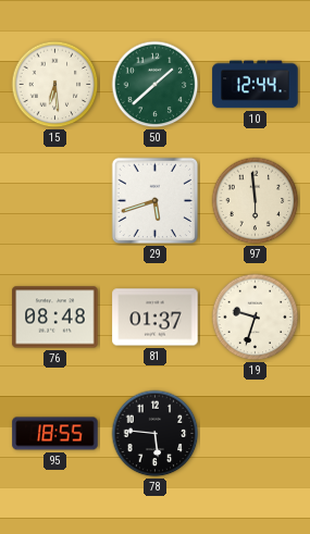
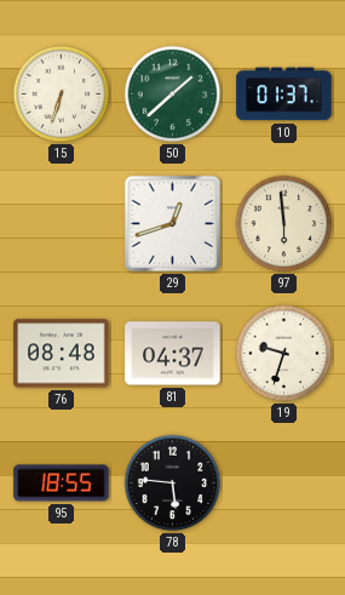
15: 6:29 -> 6:33
10: 12:44 -> 01:37
29: 5:42 -> 12:42
81: 01:37 -> 04:37
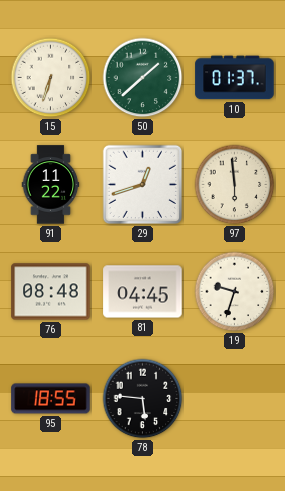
91: none -> 11:22
81: 04:37 -> 04:45
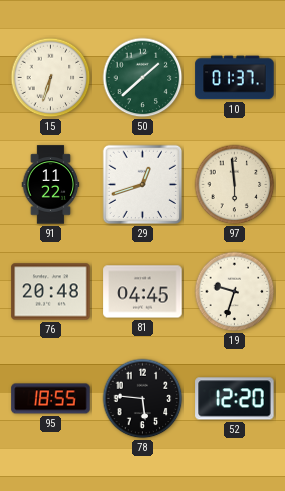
76: 08:48 -> 20:48
52: none -> 12:20
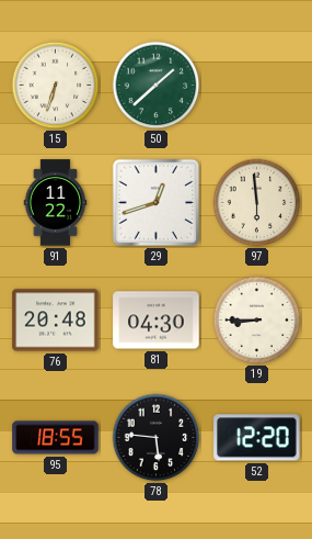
10: 01:37 -> none
81: 04:45 -> 04:30
19: 9:33 -> 8:45
